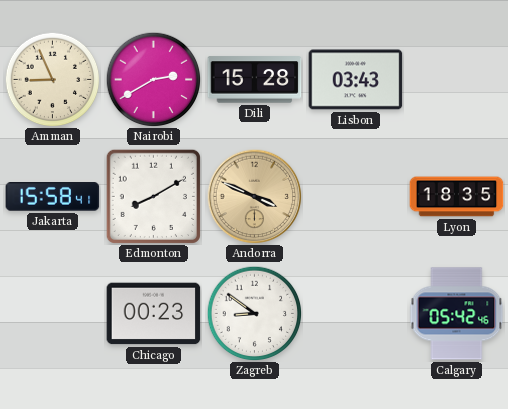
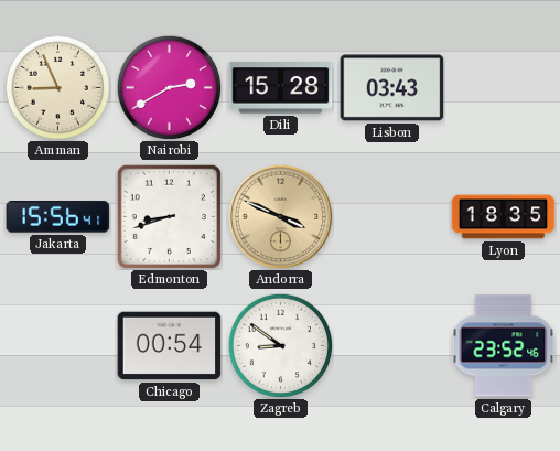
Jakarta: 15:58 -> 15:56
Edmonton: 8:10 -> 8:42
Chicago: 00:23 -> 00:54
Calgary: 05:42 -> 23:52
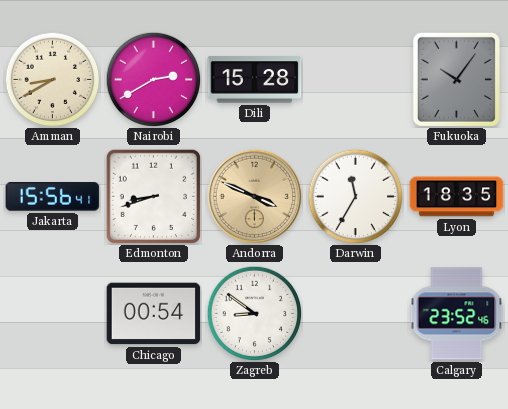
Amman: 8:56 -> 8:40
Lisbon: 03:43 -> none
Fukuoka: none -> 10:06
Darwin: none -> 11:35
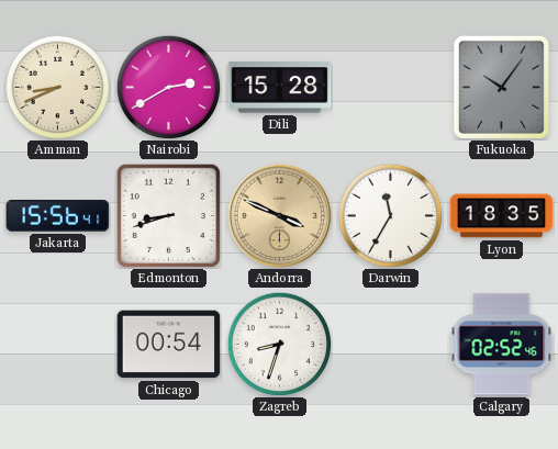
Amman: 8:40 -> 8:41
Zagreb: 8:51 -> 8:33
Calgary: 23:52 -> 02:52
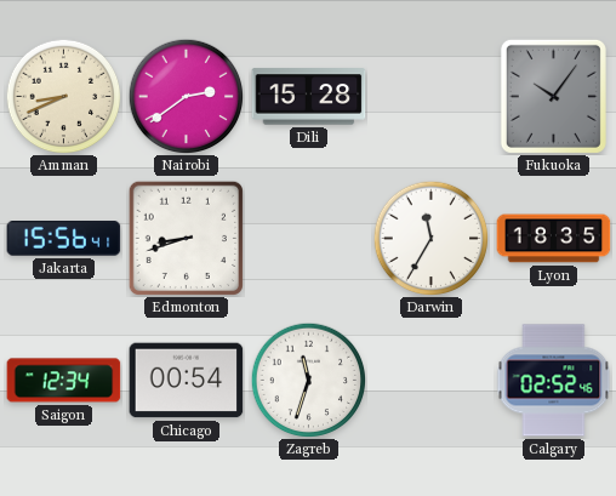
Nairobi: 2:40 -> 2:39
Andorra: 3:49 -> none
Saigon: none -> 12:34
Zagreb: 8:33 -> 11:33
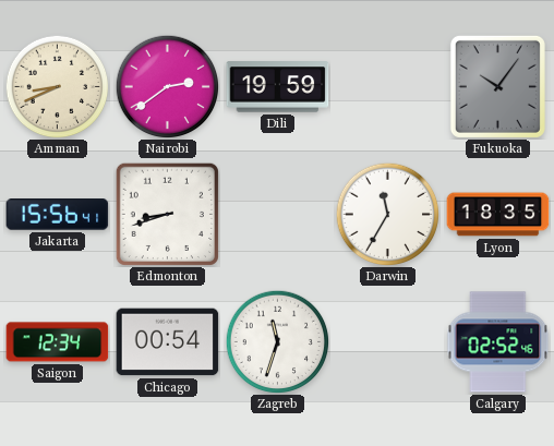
Dili: 15:28 -> 19:59
